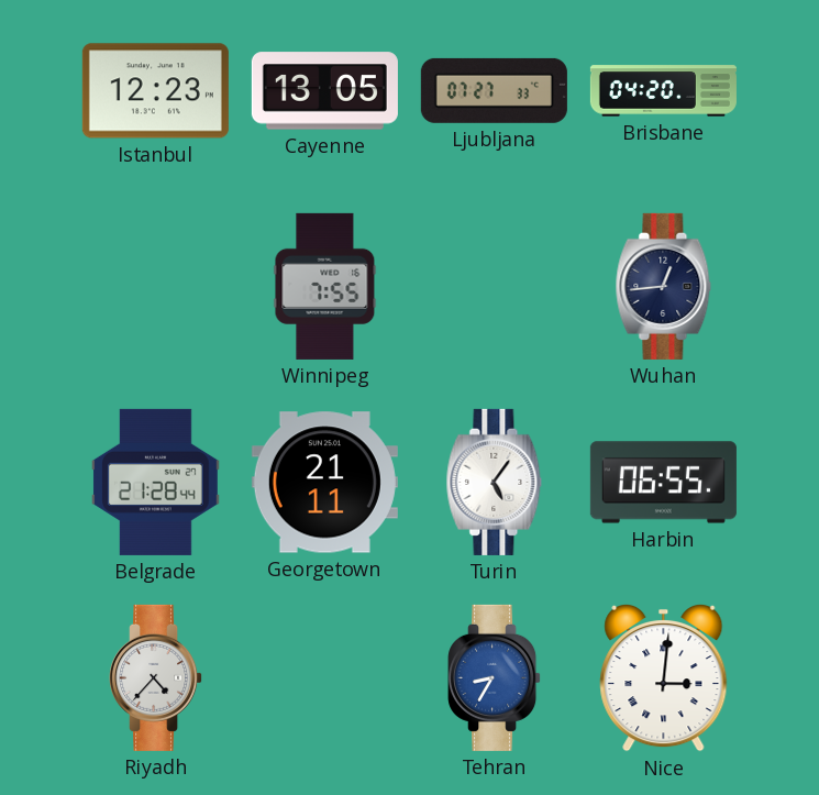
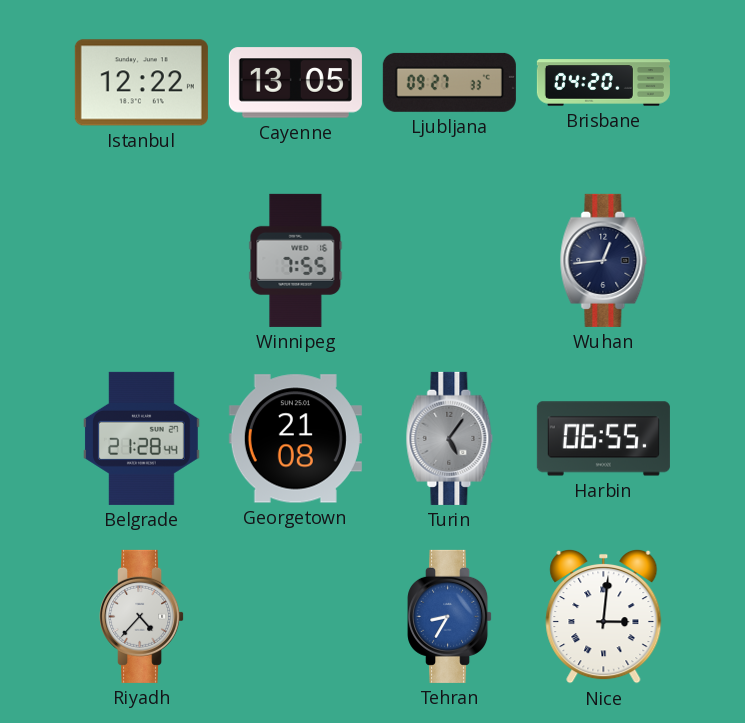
Istanbul: 12:23 -> 12:22
Ljubljana: 07:27 -> 09:27
Georgetown: 21:11 -> 21:08
Turin dial: white -> grey
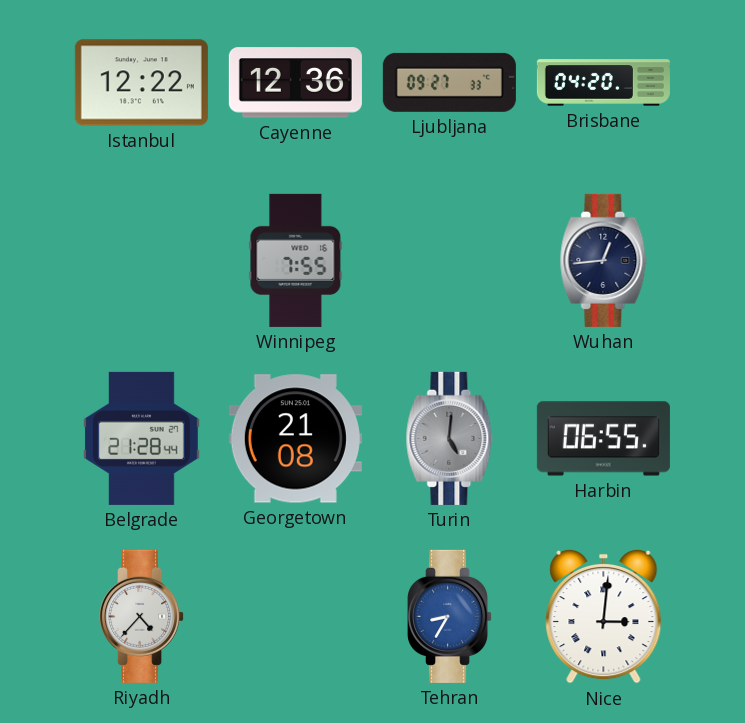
Cayenne: 13:05 -> 12:36
Turin: 5:06 -> 5:01
